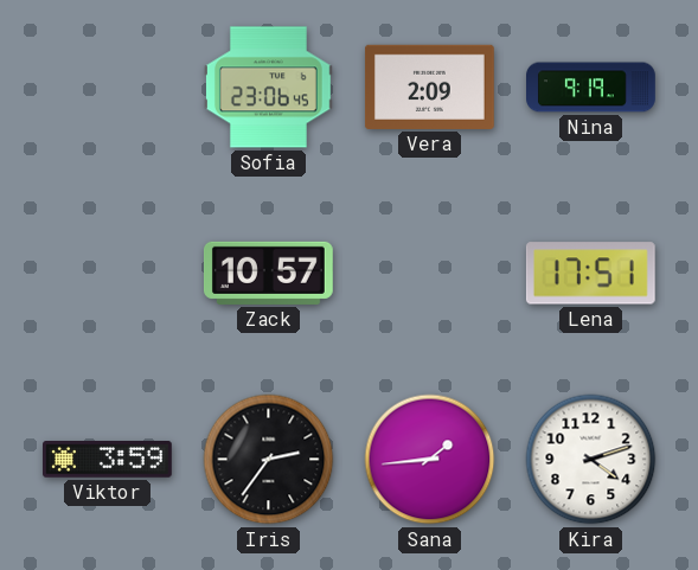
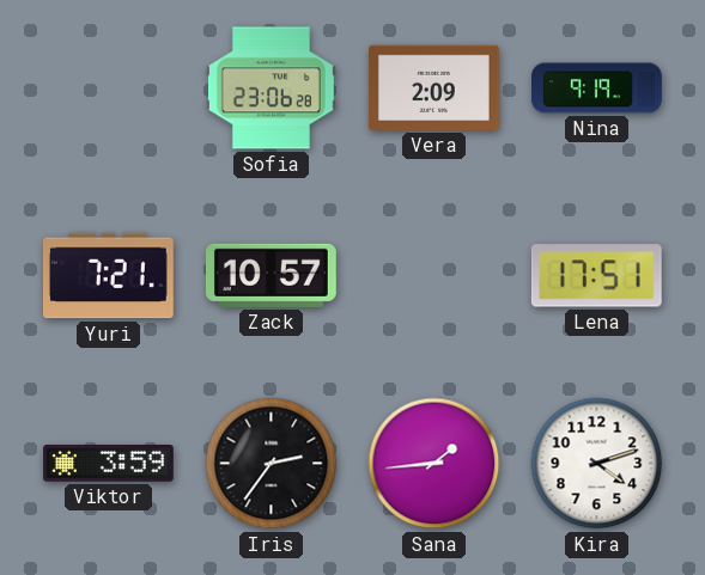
Sofia: 23:06:45 -> 23:06:28
Yuri: none -> 7:21
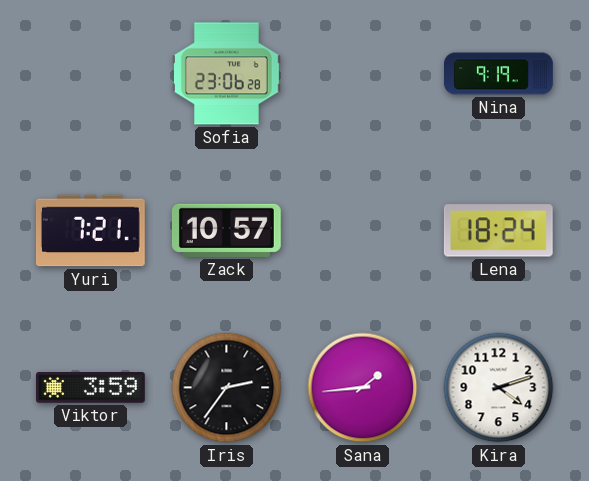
Vera: 2:09 -> none
Lena: 17:51 -> 18:24
